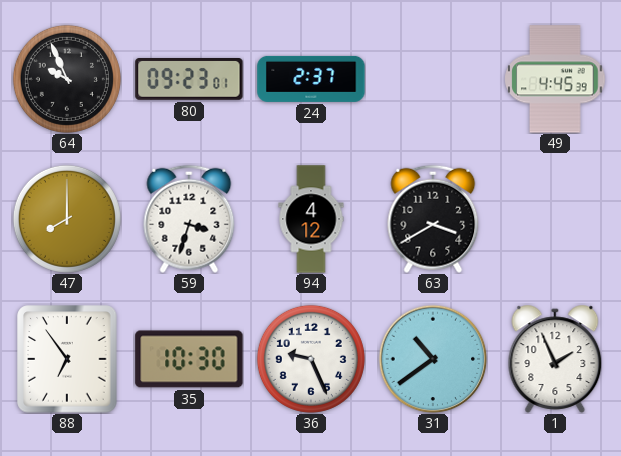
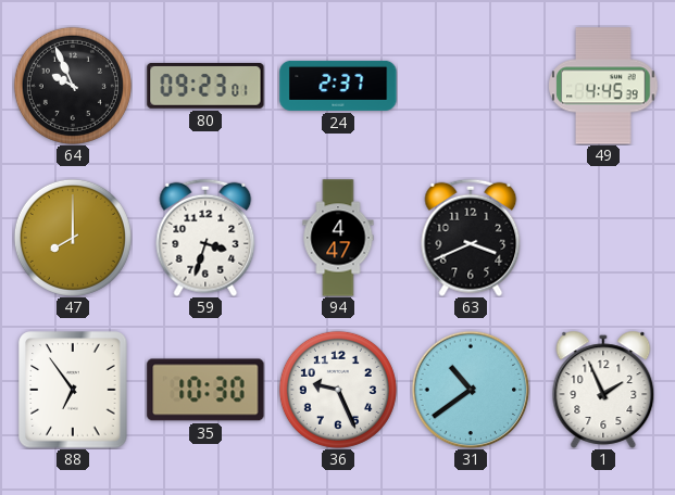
94: 4:12 -> 4:47
63: 3:40 -> 3:41
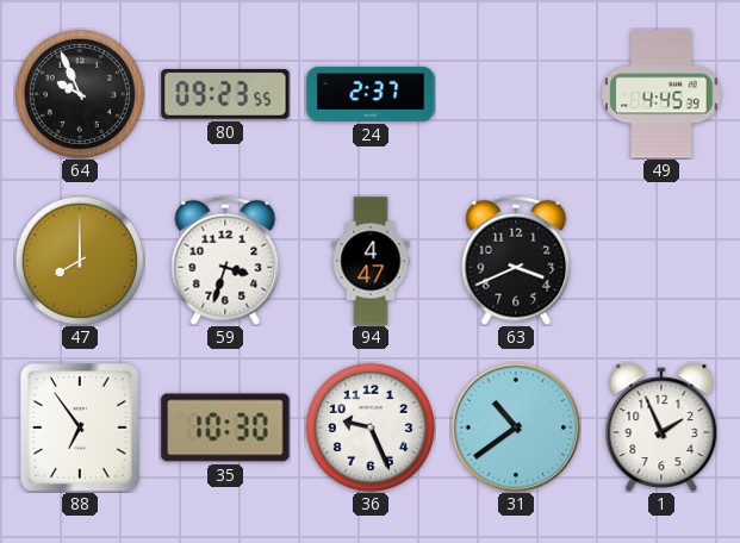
80: 09:23:01 -> 09:23:55
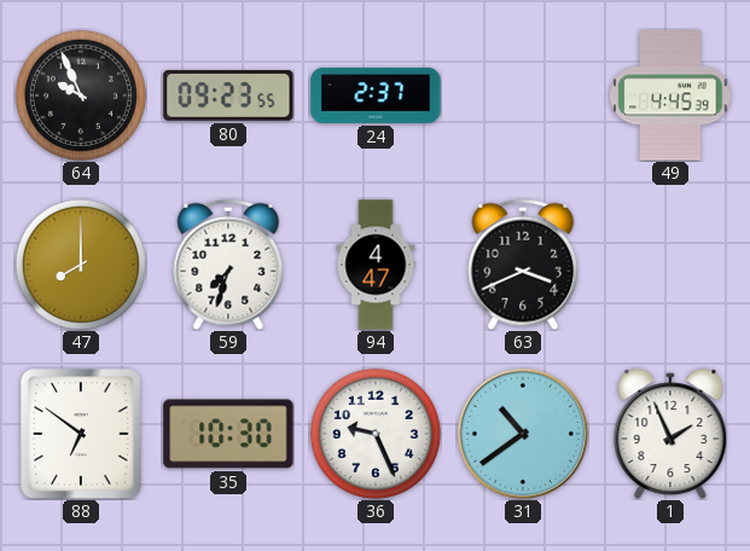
59: 3:33 -> 7:33
88: 6:54 -> 6:51
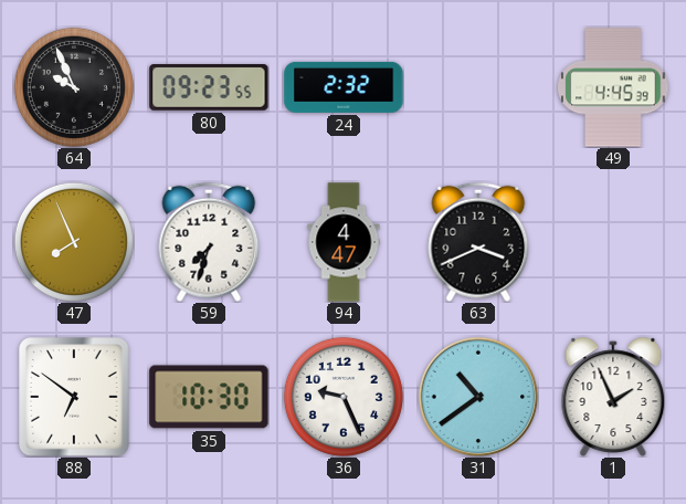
24: 2:37 -> 2:32
47: 8:00 -> 7:56
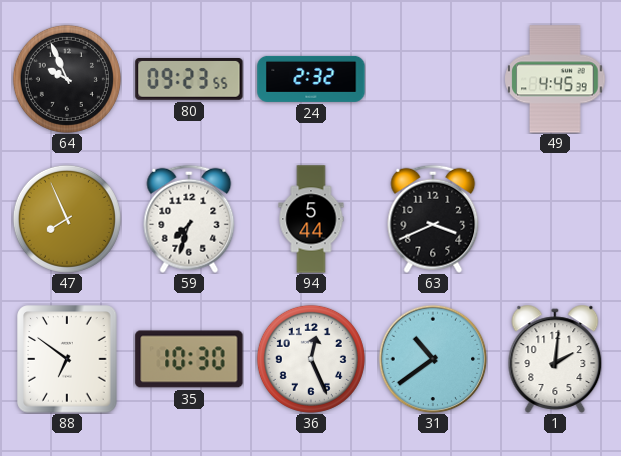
94: 4:47 -> 5:44
36: 9:26 -> 12:26
1: 1:56 -> 2:01
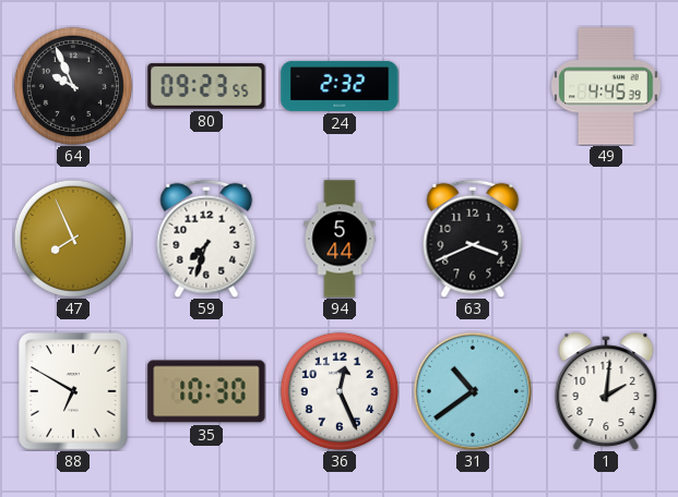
88: 6:51 -> 6:50
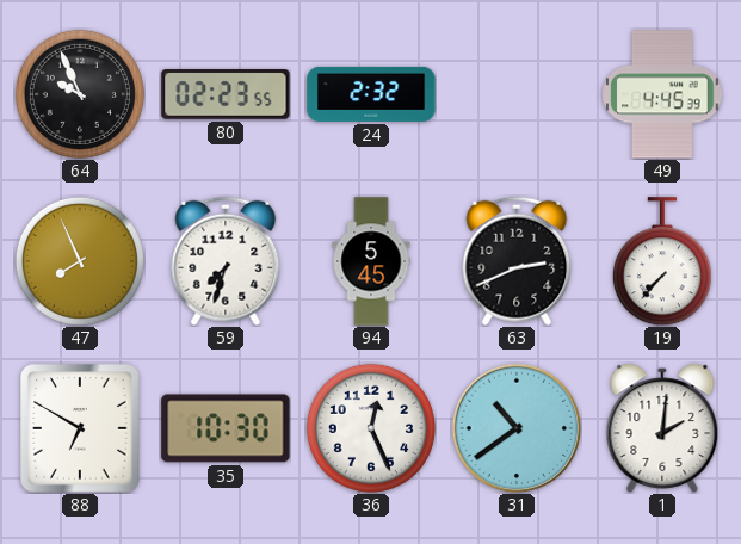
80: 09:23 -> 02:23
94: 5:44 -> 5:45
63: 3:41 -> 2:41
19: none -> 7:37
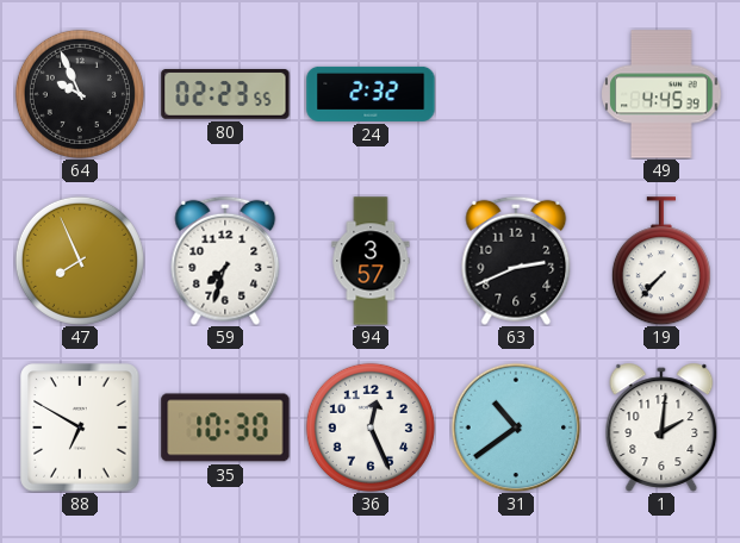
94: 5:45 -> 3:57
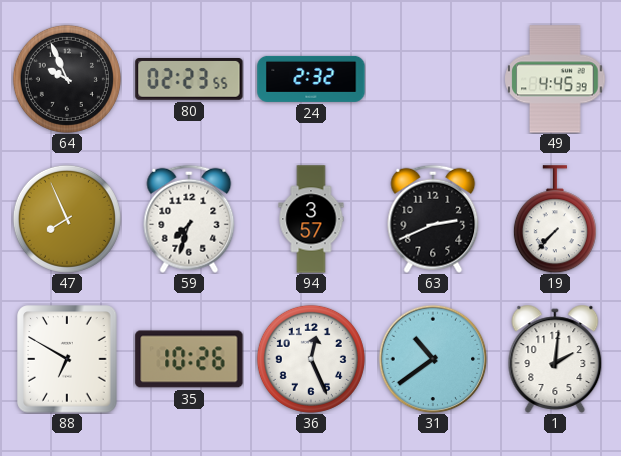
35: 10:30 -> 10:26
